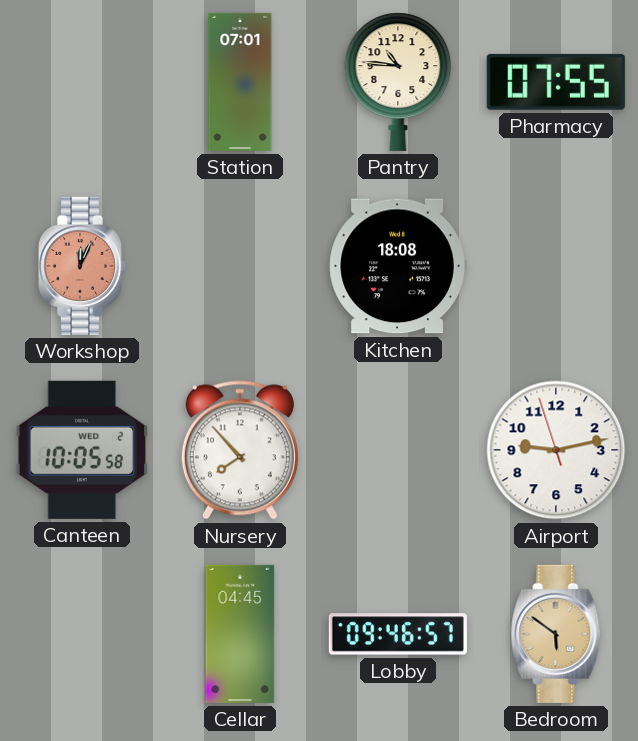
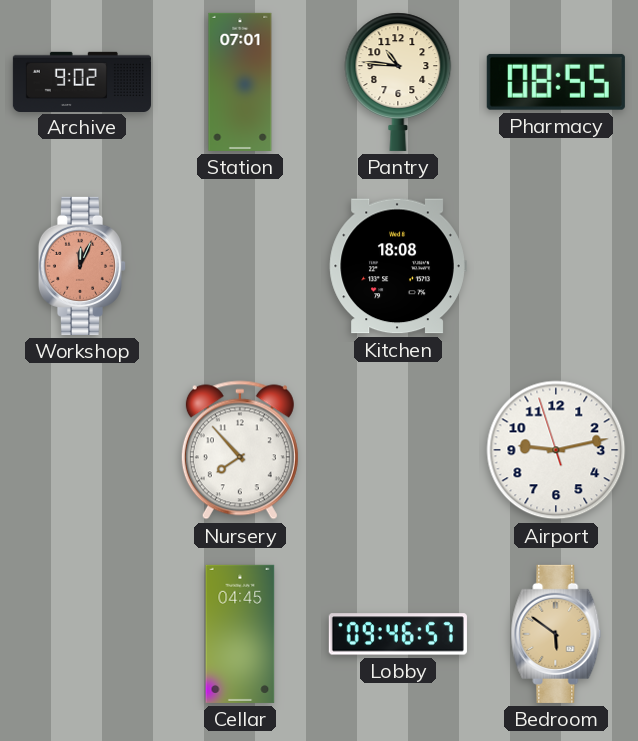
Archive: none -> 9:02
Pharmacy: 07:55 -> 08:55
Canteen: 10:05 -> none
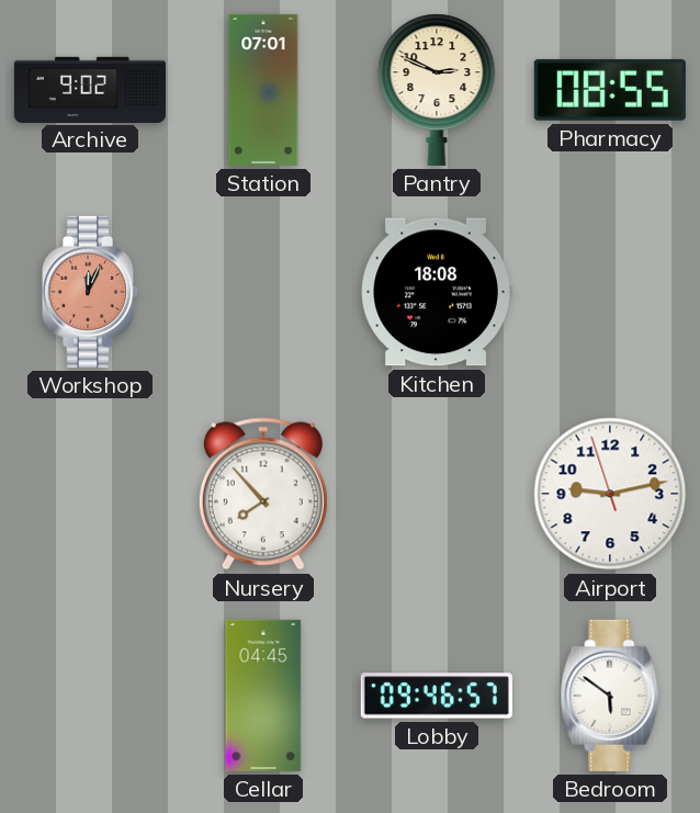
Pantry: 10:46 -> 2:49
Bedroom dial: champagne -> white
